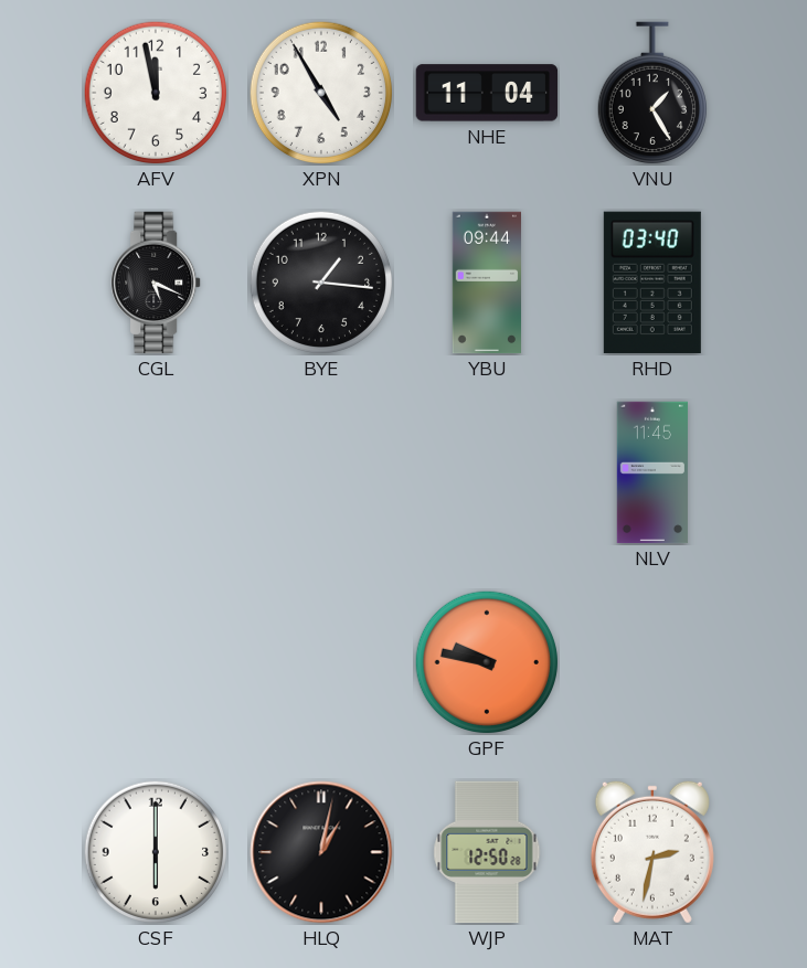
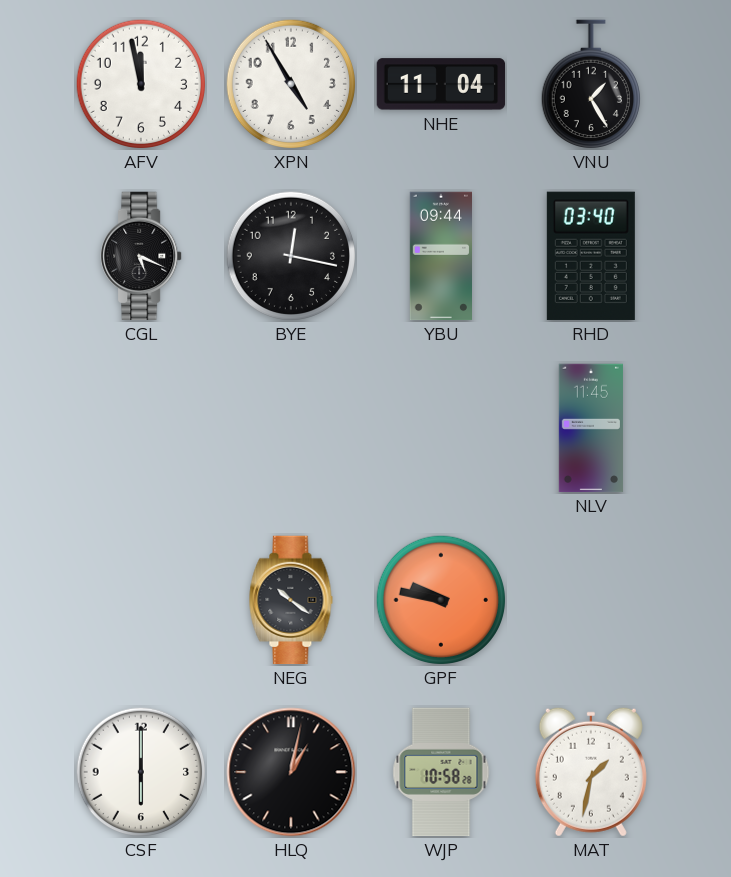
BYE: 1:16 -> 12:17
NEG: none -> 10:21
WJP: 12:50 -> 10:58
MAT: 2:32 -> 1:32
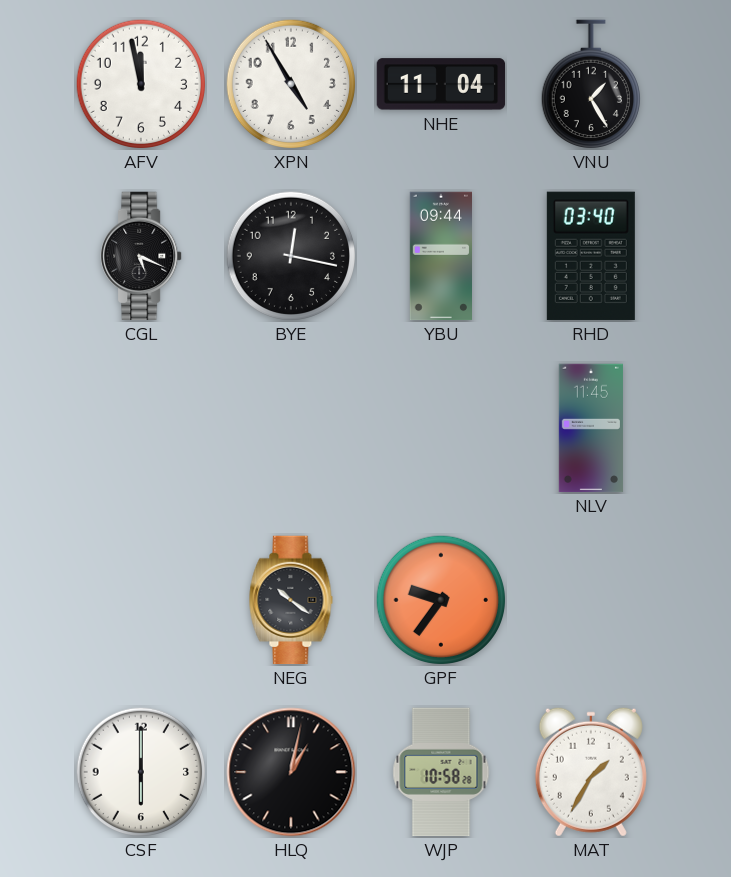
GPF: 9:47 -> 9:36
MAT: 1:32 -> 1:35
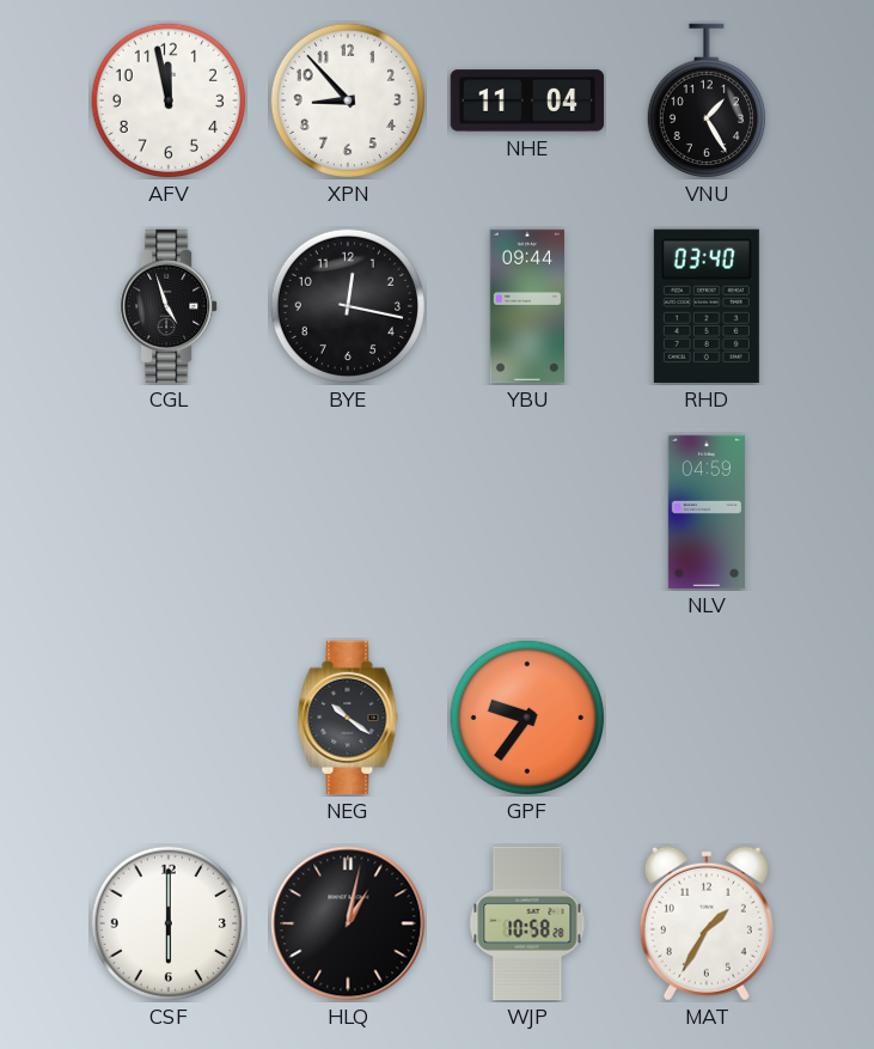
XPN: 4:55 -> 8:53
CGL: 5:19 -> 4:57
NLV: 11:45 -> 04:59
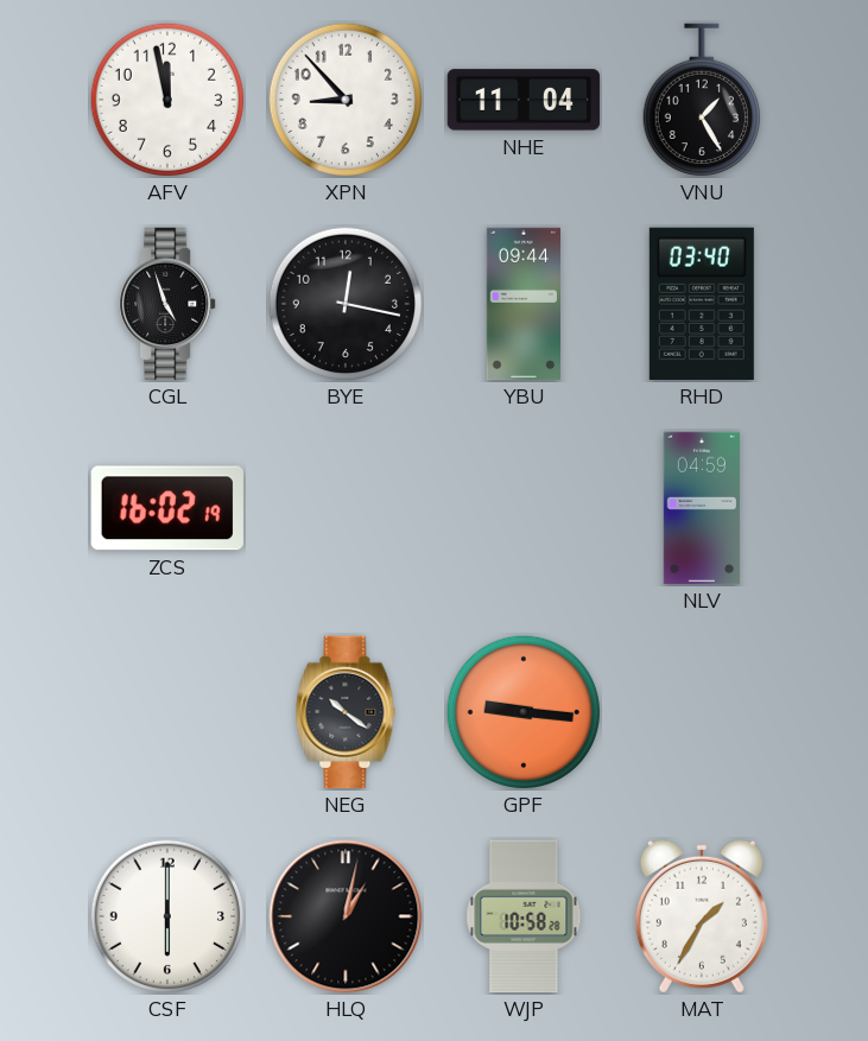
ZCS: none -> 16:02
GPF: 9:36 -> 9:16
